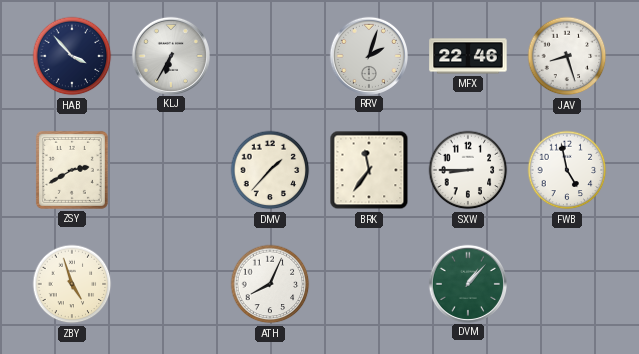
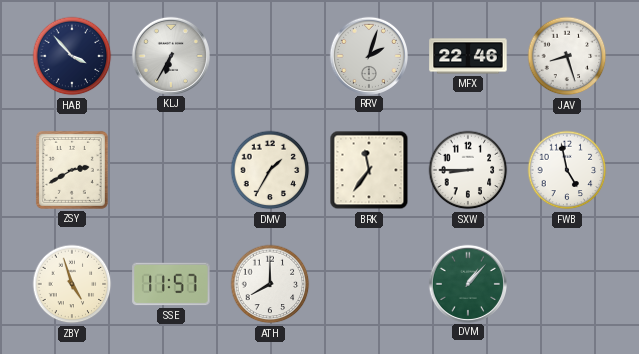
DMV: 1:37 -> 1:35
SSE: none -> 11:57
ATH: 8:04 -> 8:00
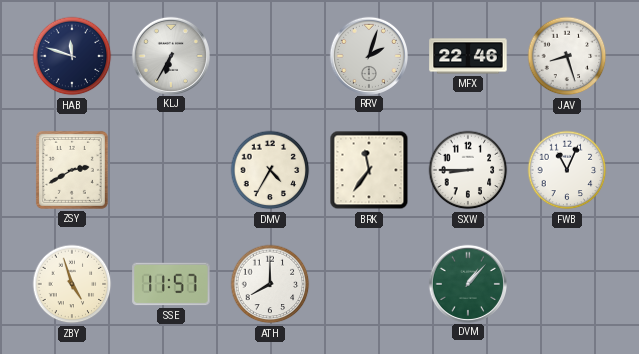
HAB: 3:53 -> 11:48
DMV: 1:35 -> 4:35
FWB: 4:58 -> 11:04
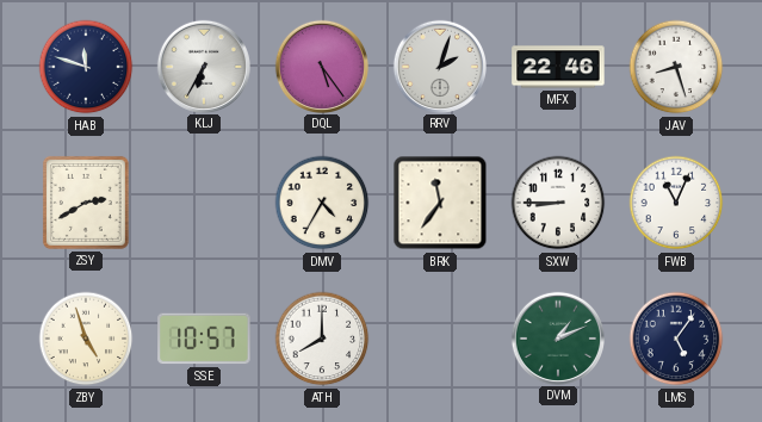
DQL: none -> 5:24
SSE: 11:57 -> 10:57
DVM: 1:07 -> 1:11
LMS: none -> 5:06
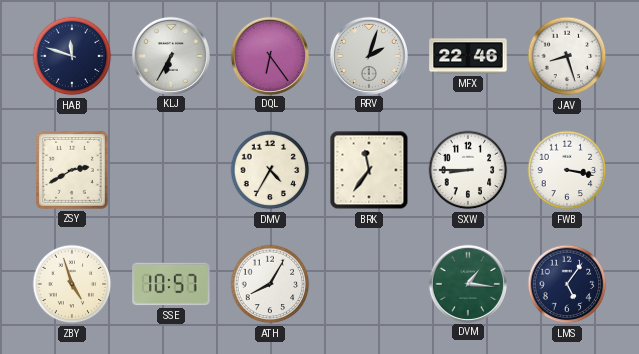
DQL: 5:24 -> 6:24
FWB: 11:04 -> 3:17
ATH: 8:00 -> 8:05
DVM: 1:11 -> 1:16
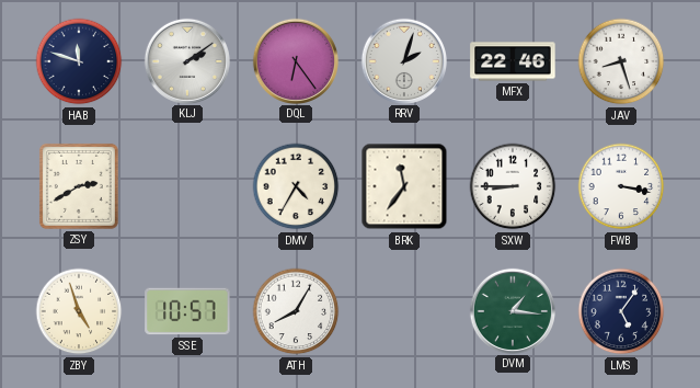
KLJ: 6:35 -> 2:09
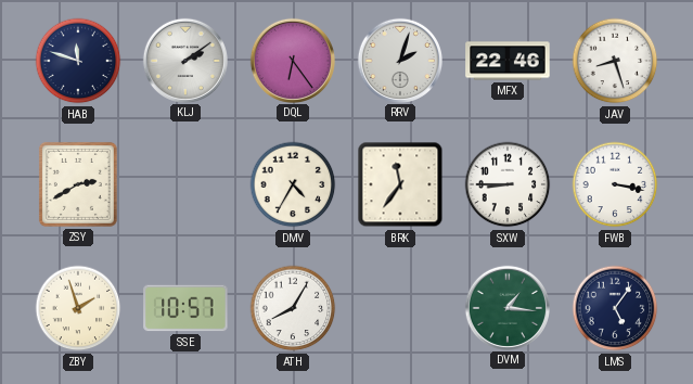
ZBY: 4:57 -> 1:57
